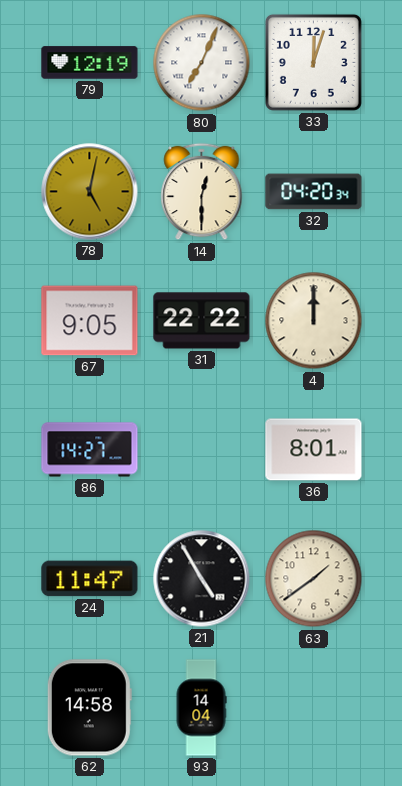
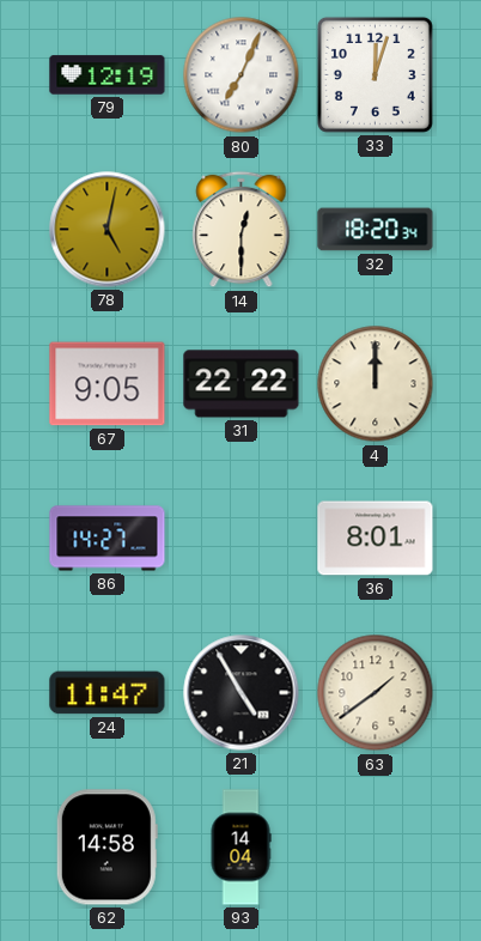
32: 04:20 -> 18:20
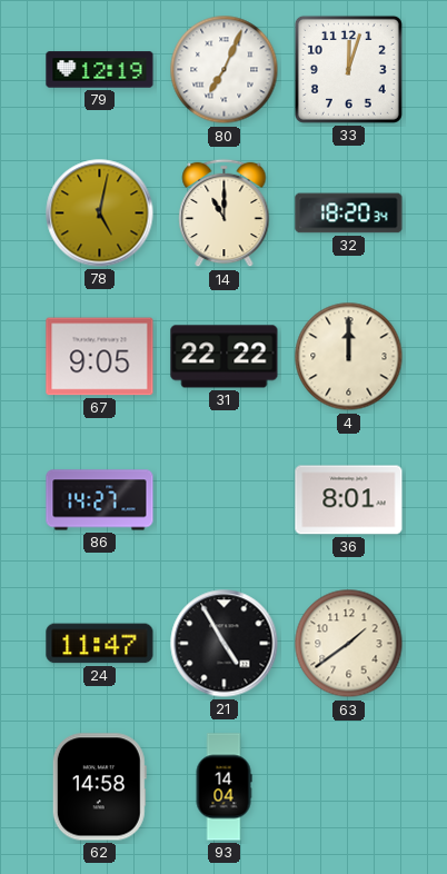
14: 12:30 -> 11:00
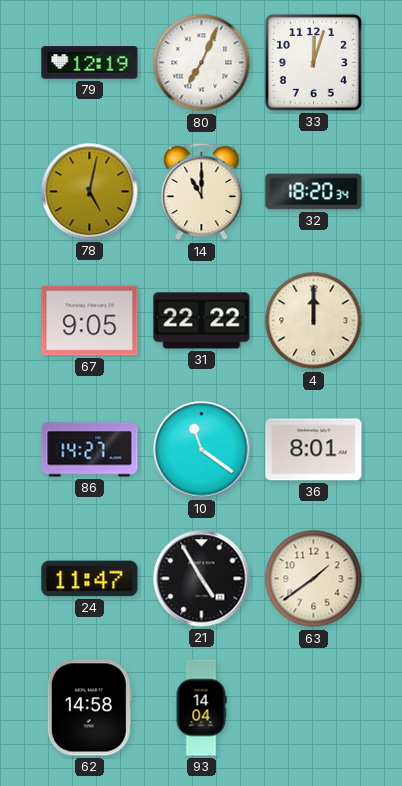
10: none -> 11:21
